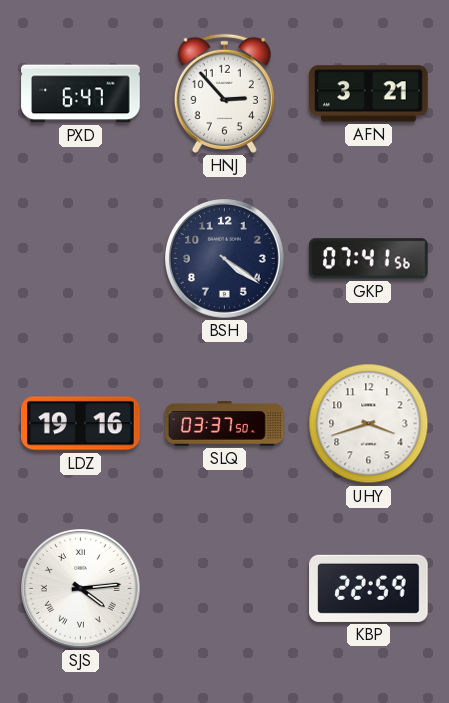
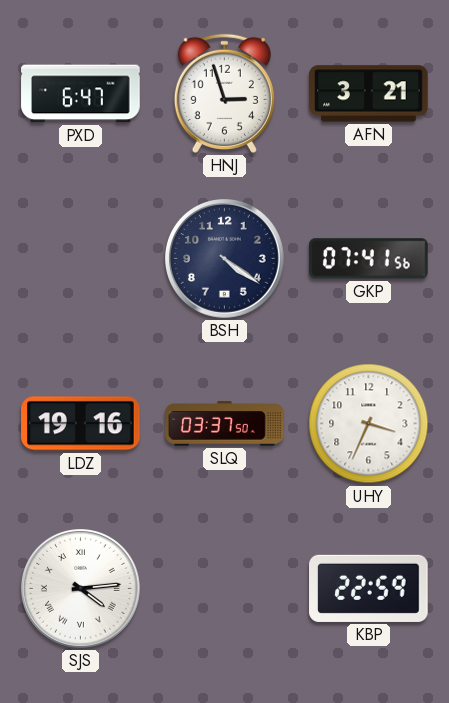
HNJ: 2:53 -> 2:57
UHY: 3:42 -> 3:34
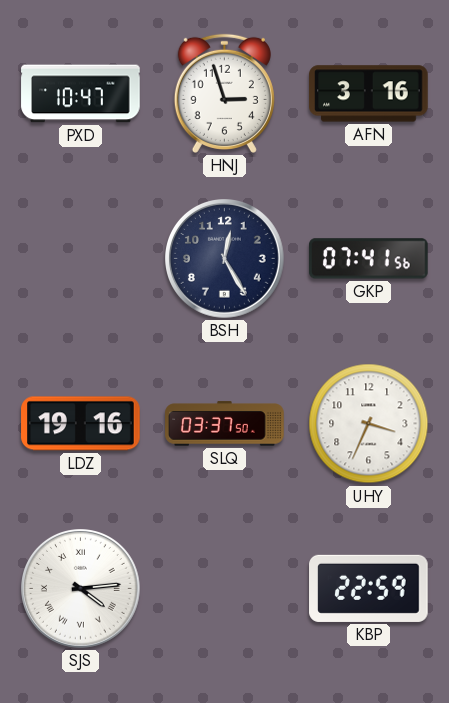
PXD: 6:47 -> 10:47
AFN: 3:21 -> 3:16
BSH: 4:21 -> 12:25
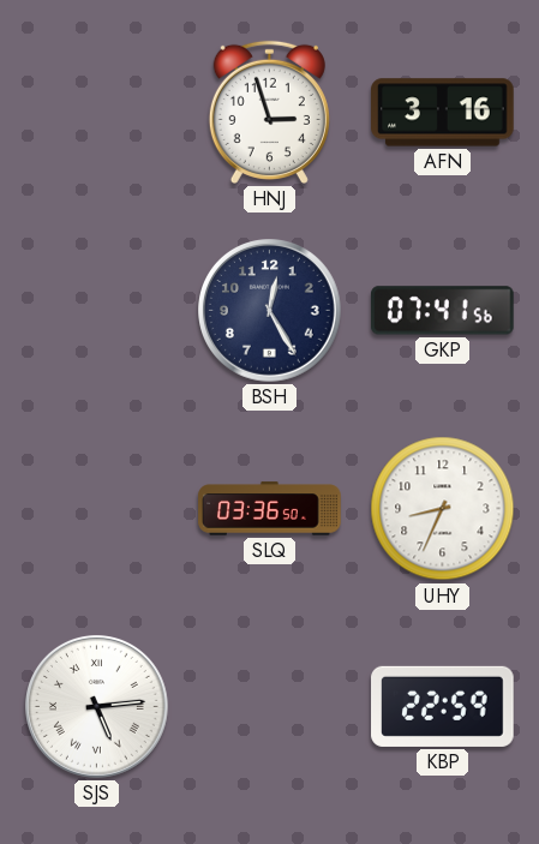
PXD: 10:47 -> none
LDZ: 19:16 -> none
SLQ: 03:37 -> 03:36
UHY: 3:34 -> 8:34
SJS: 4:14 -> 5:14
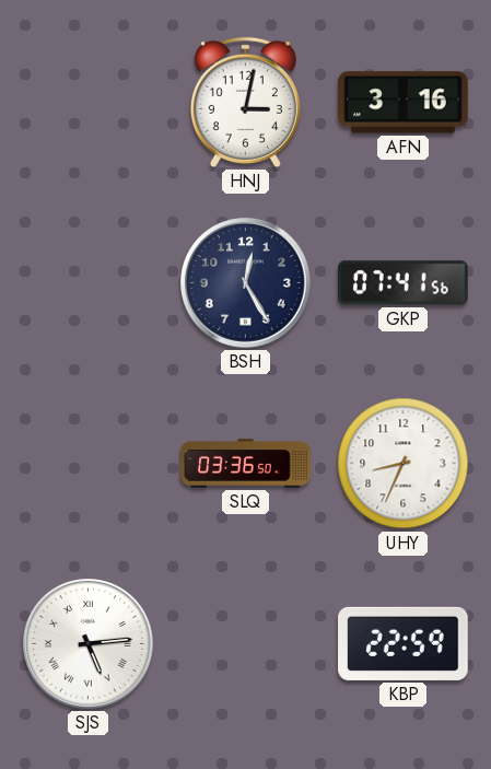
HNJ: 2:57 -> 3:02
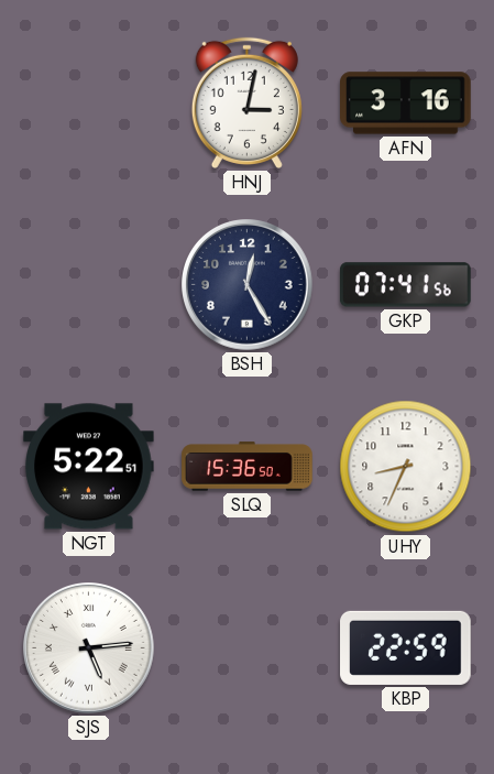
NGT: none -> 5:22
SLQ: 03:36 -> 15:36
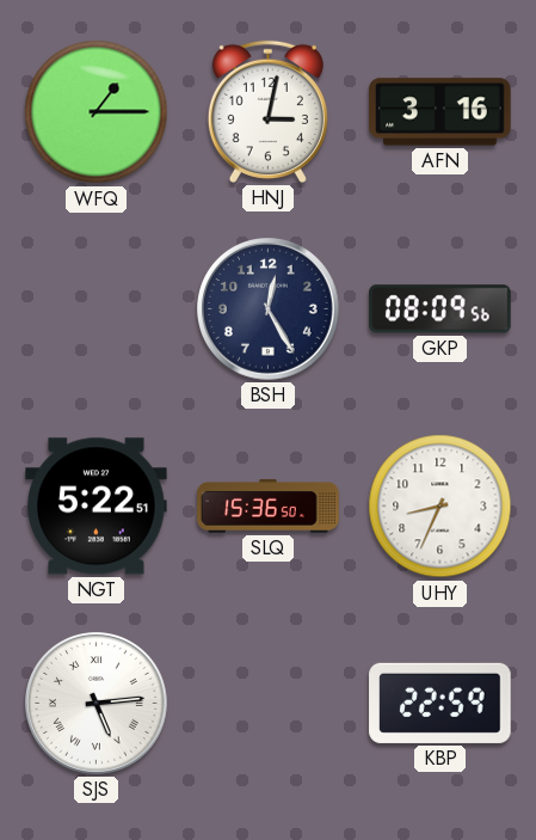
WFQ: none -> 1:15
GKP: 07:41 -> 08:09
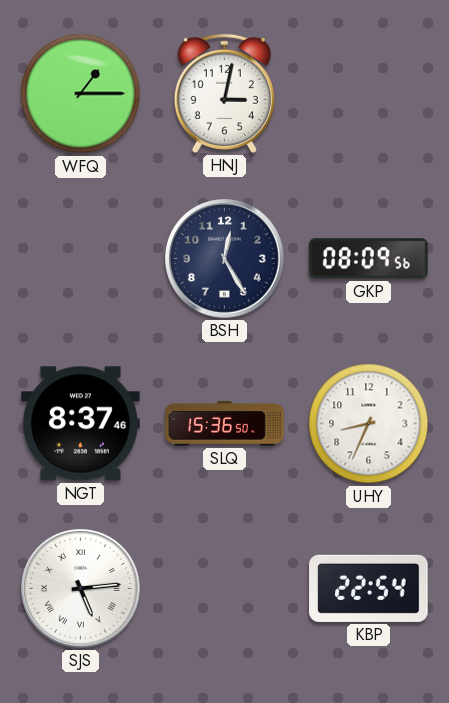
AFN: 3:16 -> none
NGT: 5:22 -> 8:37
KBP: 22:59 -> 22:54
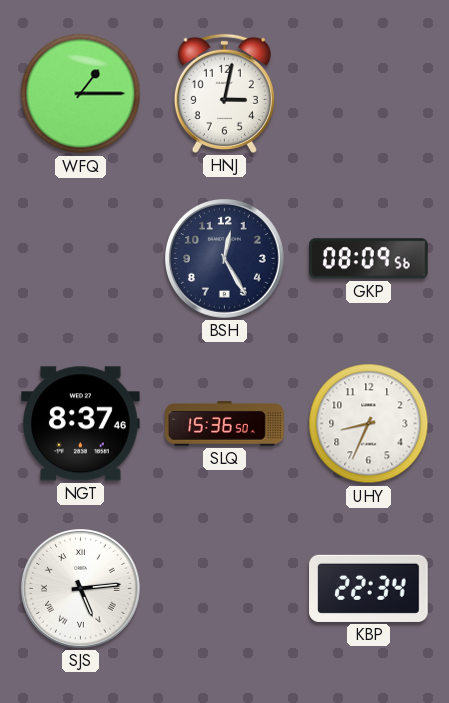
KBP: 22:54 -> 22:34
